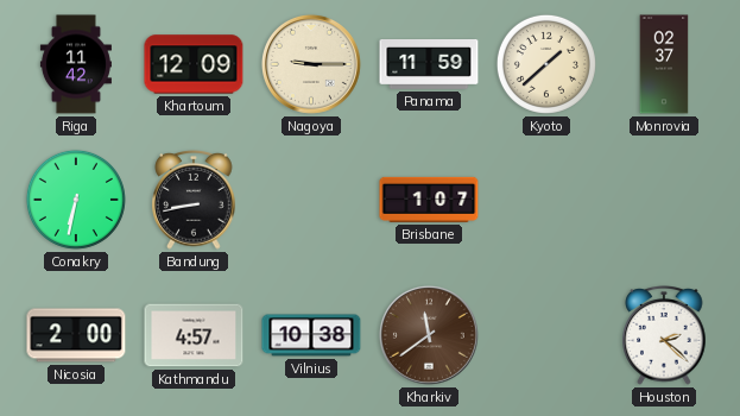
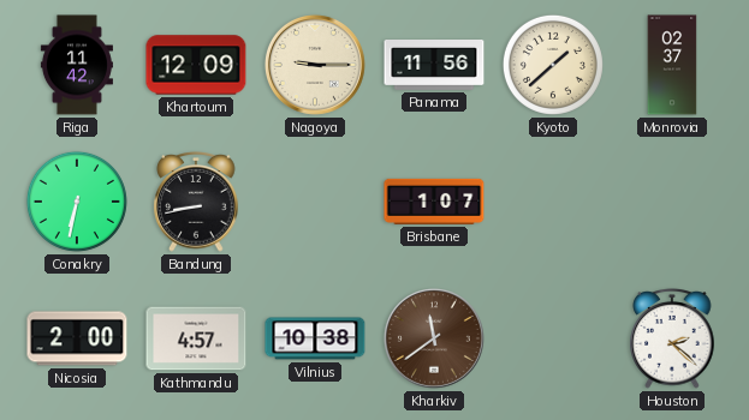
Panama: 11:59 -> 11:56
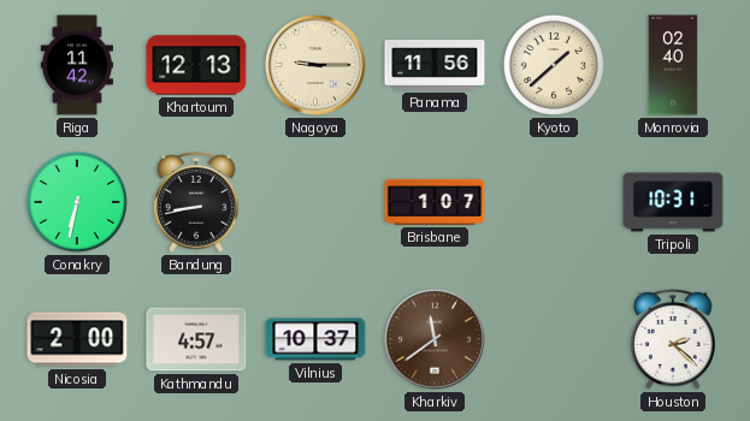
Khartoum: 12:09 -> 12:13
Monrovia: 02:37 -> 02:40
Tripoli: none -> 10:31
Vilnius: 10:38 -> 10:37
